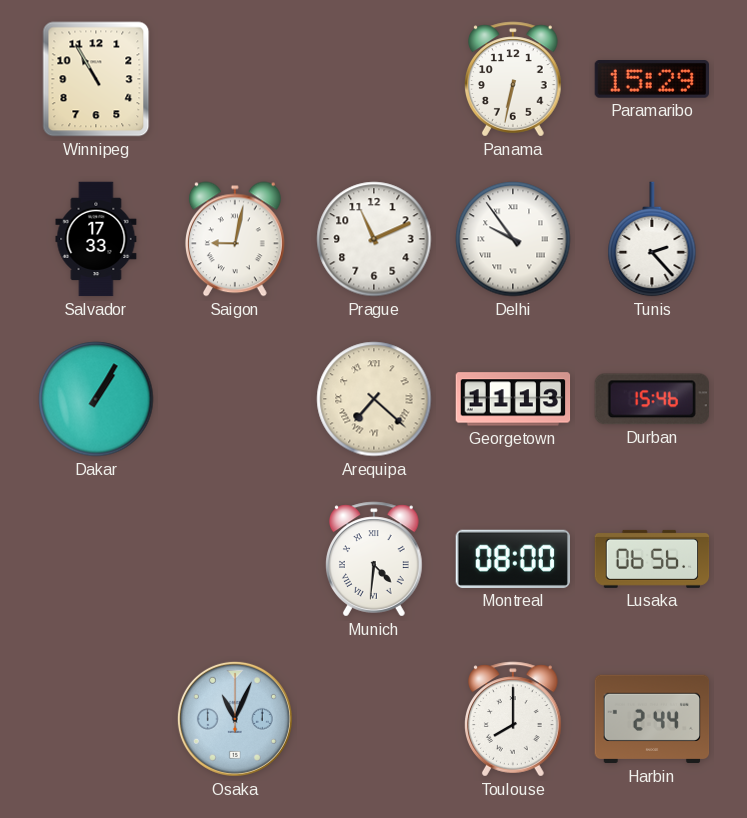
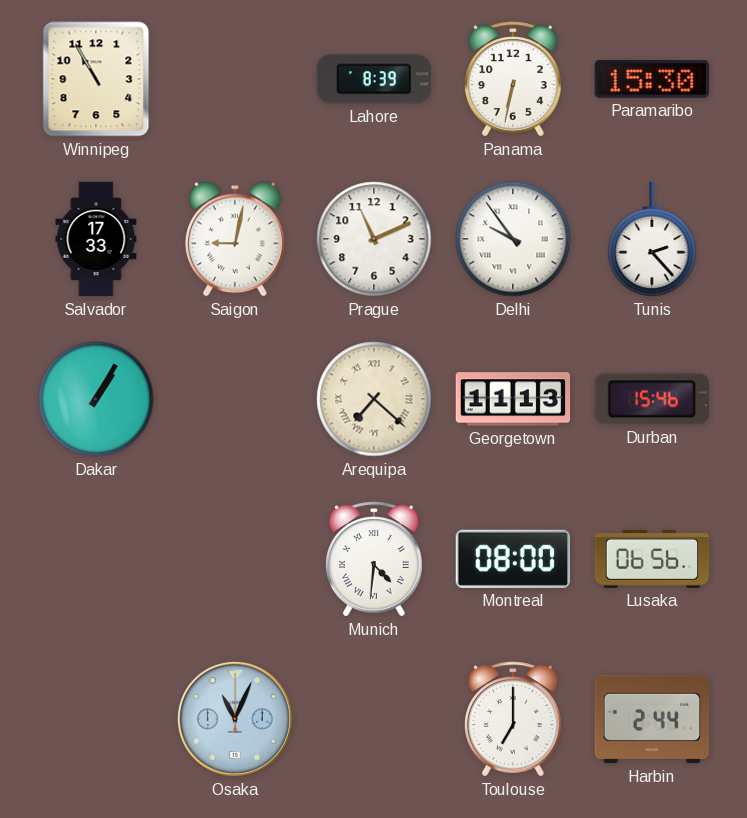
Lahore: none -> 8:39
Paramaribo: 15:29 -> 15:30
Toulouse: 8:00 -> 7:00
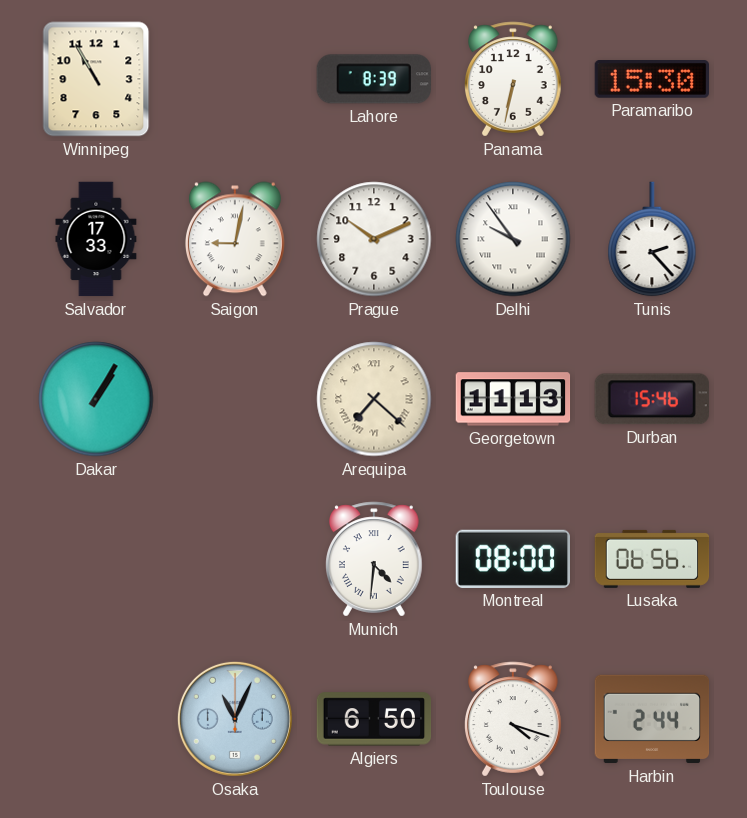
Prague: 11:11 -> 10:11
Algiers: none -> 6:50
Toulouse: 7:00 -> 4:18
